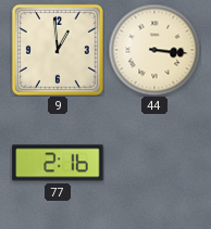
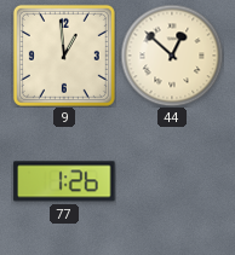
44: 3:16 -> 12:52
77: 2:16 -> 1:26
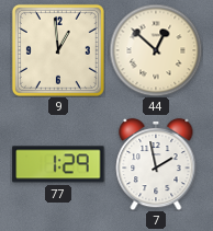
77: 1:26 -> 1:29
7: none -> 1:58
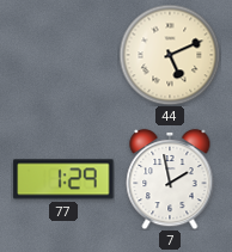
9: 12:59 -> none
44: 12:52 -> 5:11
